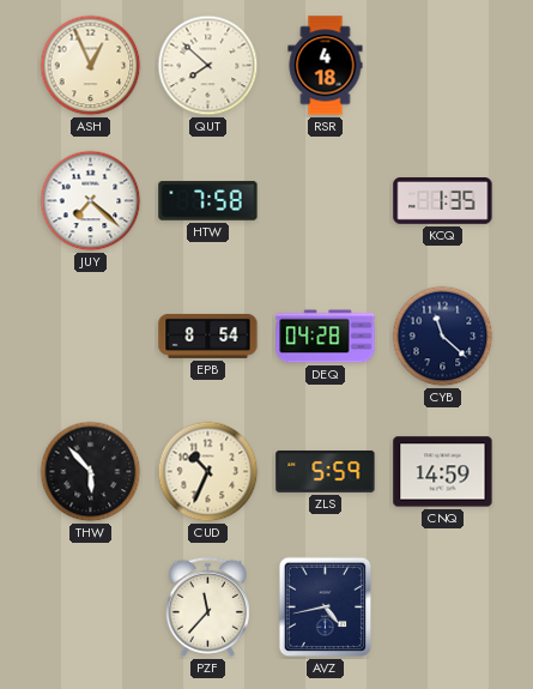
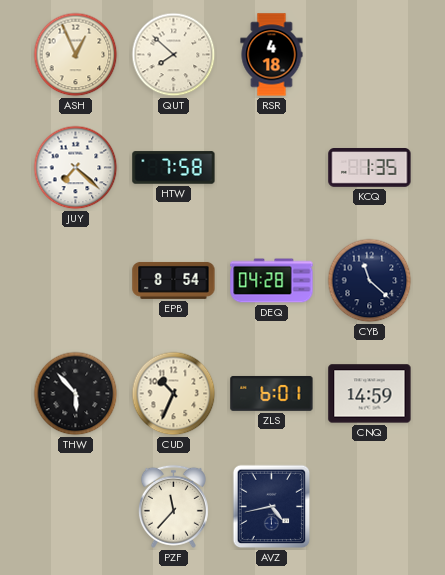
ZLS: 5:59 -> 6:01
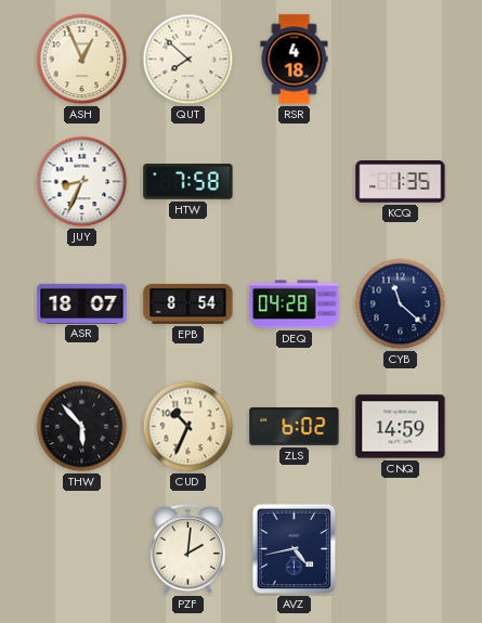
JUY: 7:22 -> 8:34
ASR: none -> 18:07
ZLS: 6:01 -> 6:02
PZF: 11:37 -> 2:01
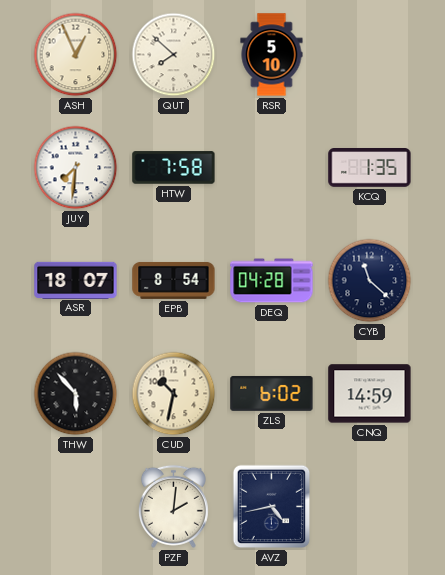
RSR: 4:18 -> 5:10
JUY: 8:34 -> 7:31
CUD: 10:34 -> 10:32
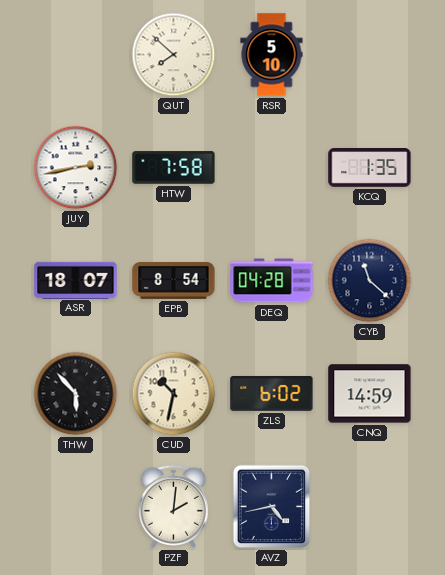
ASH: 12:56 -> none
JUY: 7:31 -> 2:43
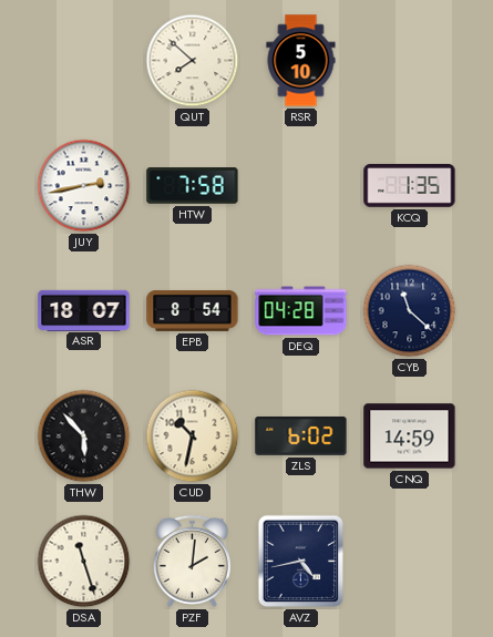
DSA: none -> 11:27
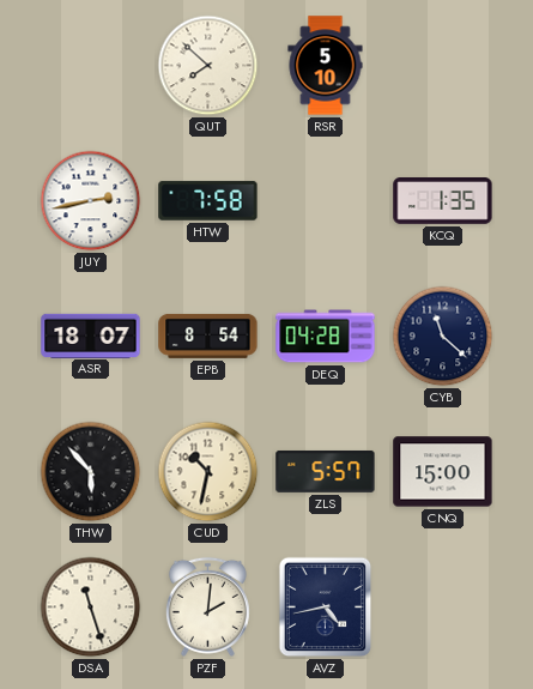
ZLS: 6:02 -> 5:57
CNQ: 14:59 -> 15:00
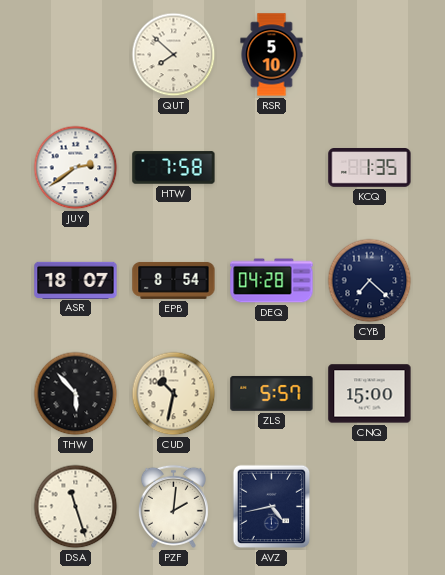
JUY: 2:43 -> 2:39
CYB: 11:22 -> 7:22
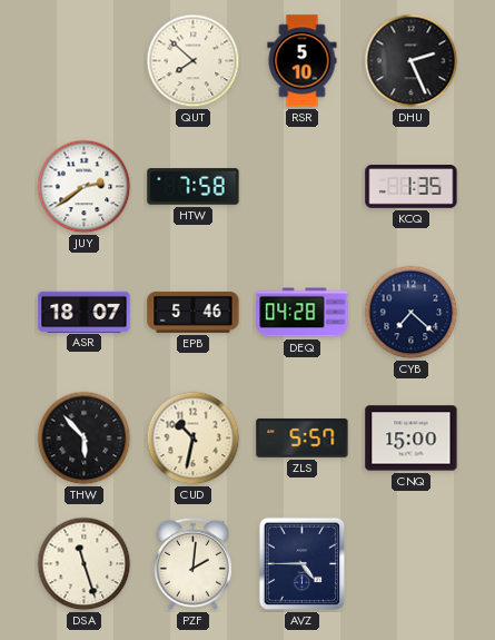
DHU: none -> 2:26
EPB: 8:54 -> 5:46
AVZ: 4:43 -> 4:45
